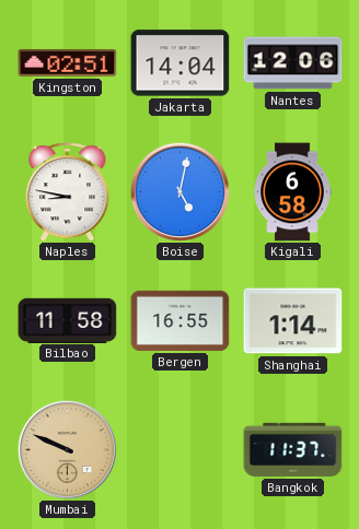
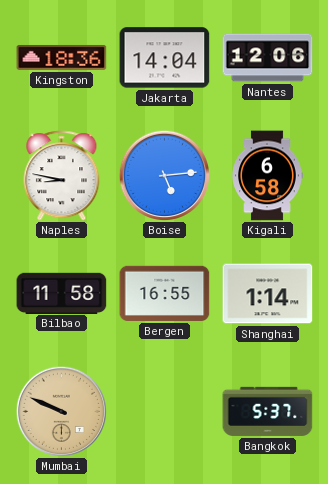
Kingston: 02:51 -> 18:36
Boise: 5:02 -> 5:14
Bangkok: 11:37 -> 5:37
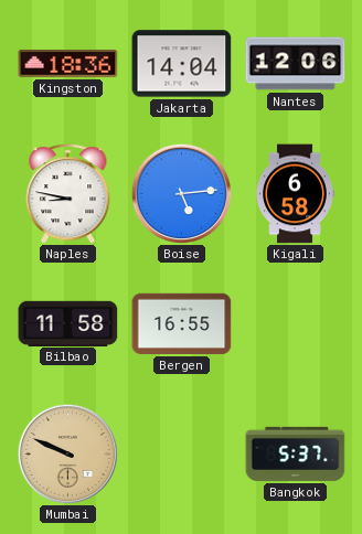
Shanghai: 1:14 -> none
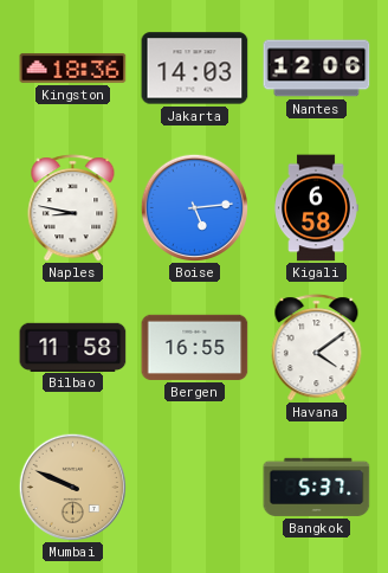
Jakarta: 14:04 -> 14:03
Havana: none -> 4:09
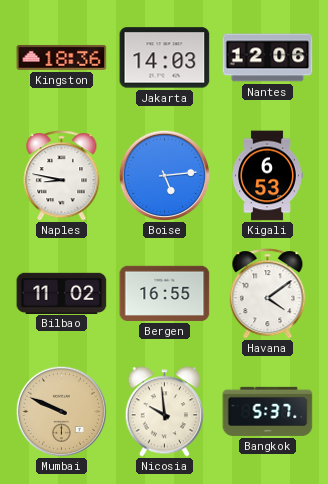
Kigali: 6:58 -> 6:53
Bilbao: 11:58 -> 11:02
Nicosia: none -> 9:59
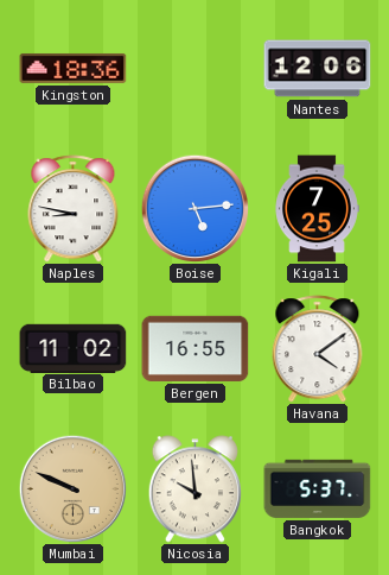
Jakarta: 14:03 -> none
Kigali: 6:53 -> 7:25
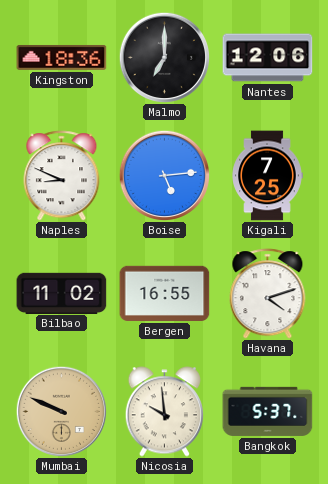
Malmo: none -> 7:00
Naples: 8:47 -> 8:49
Havana: 4:09 -> 4:12
